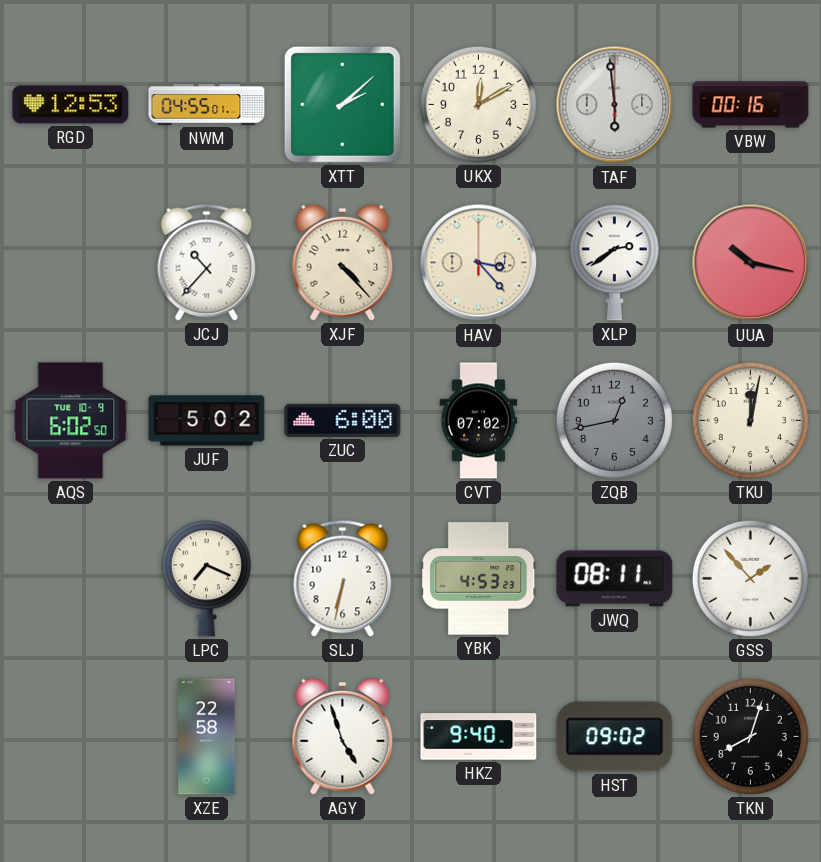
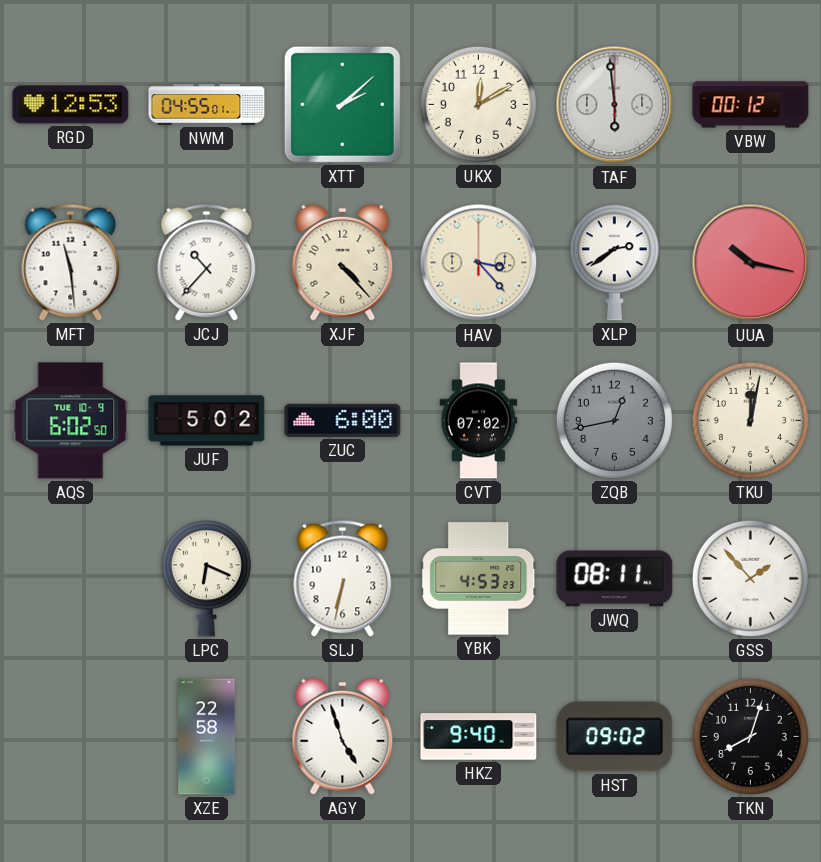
VBW: 00:16 -> 00:12
MFT: none -> 11:29
LPC: 7:19 -> 6:19
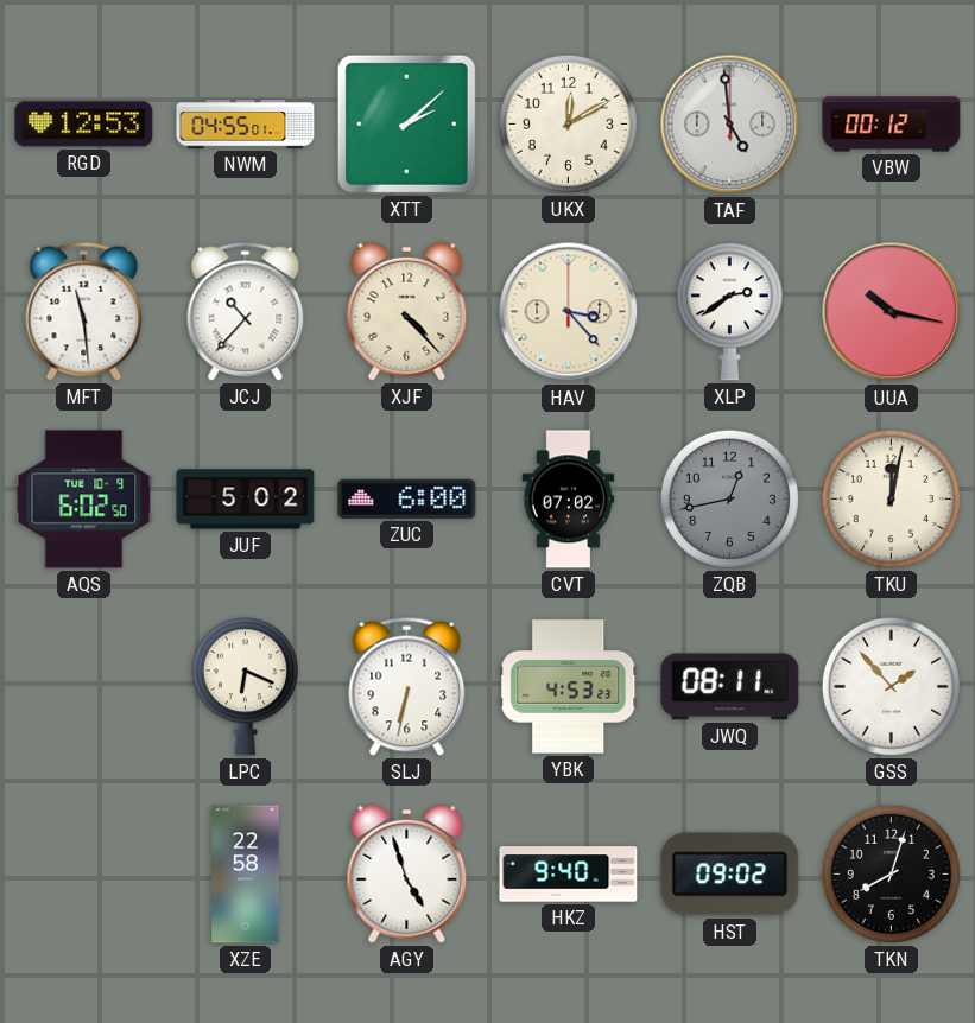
TAF: 5:59 -> 4:59
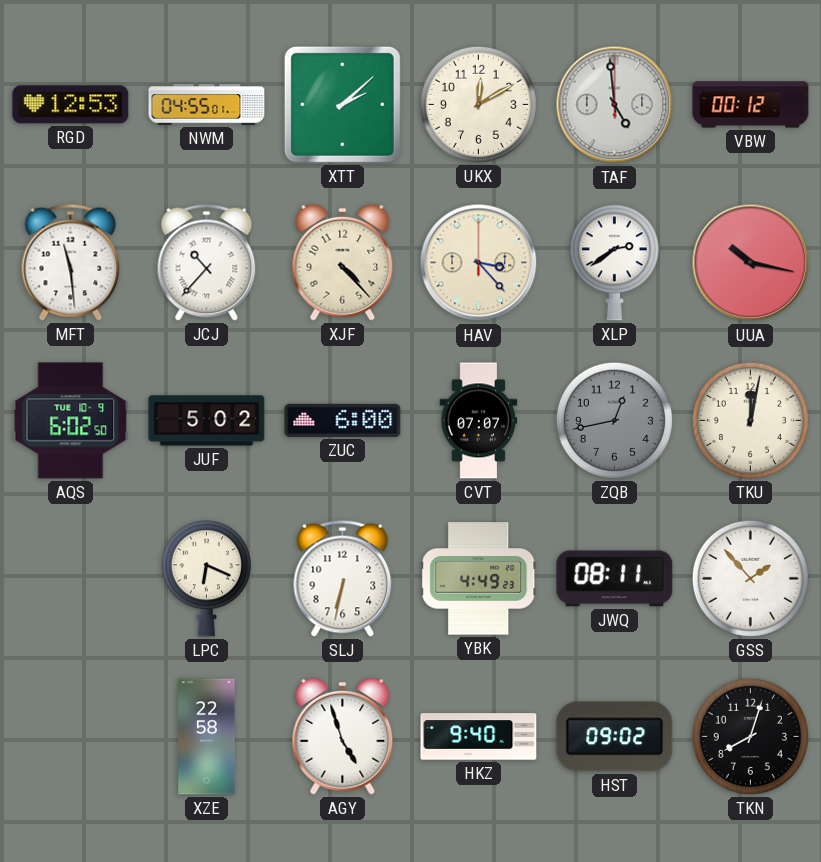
CVT: 07:02 -> 07:07
YBK: 4:53 -> 4:49
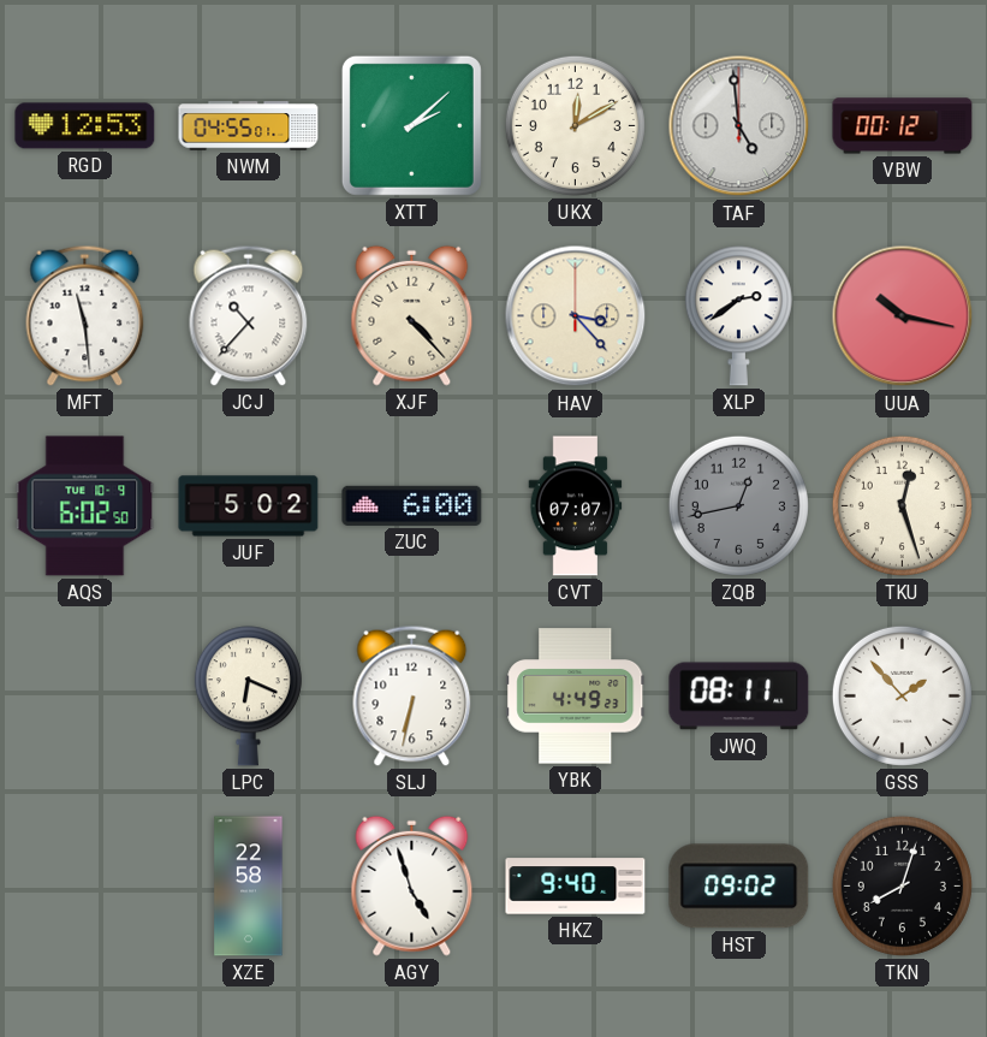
TKU: 12:02 -> 12:27
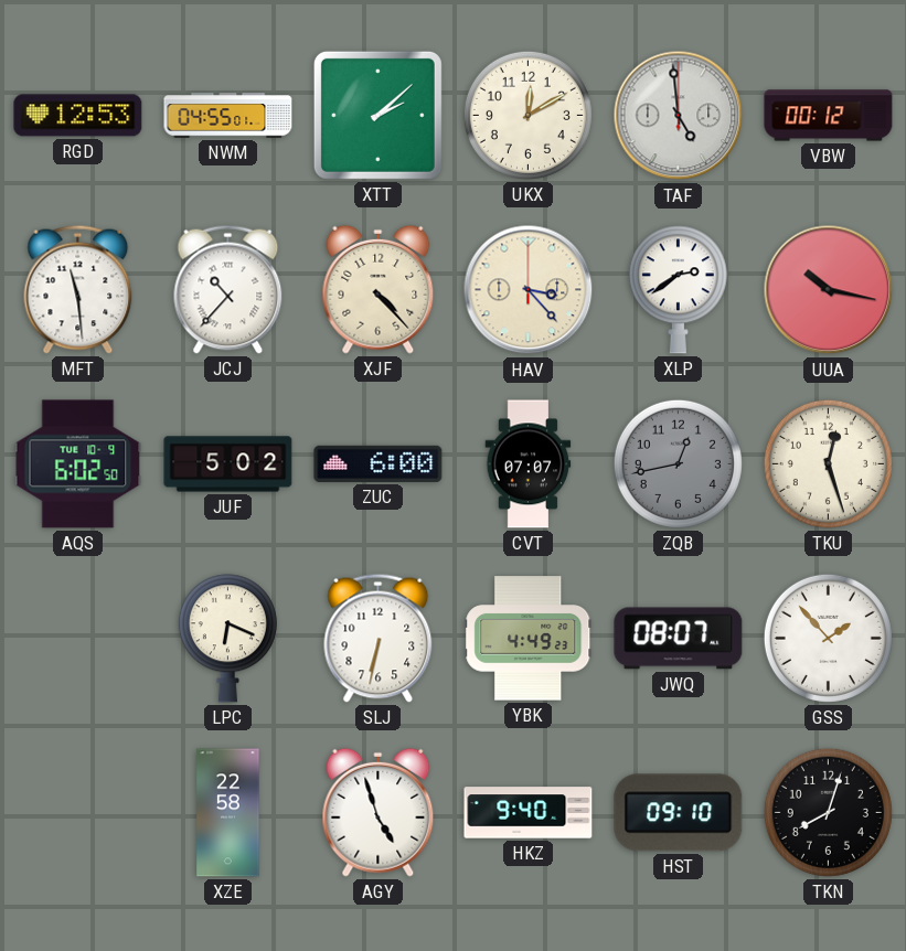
JWQ: 08:11 -> 08:07
HST: 09:02 -> 09:10
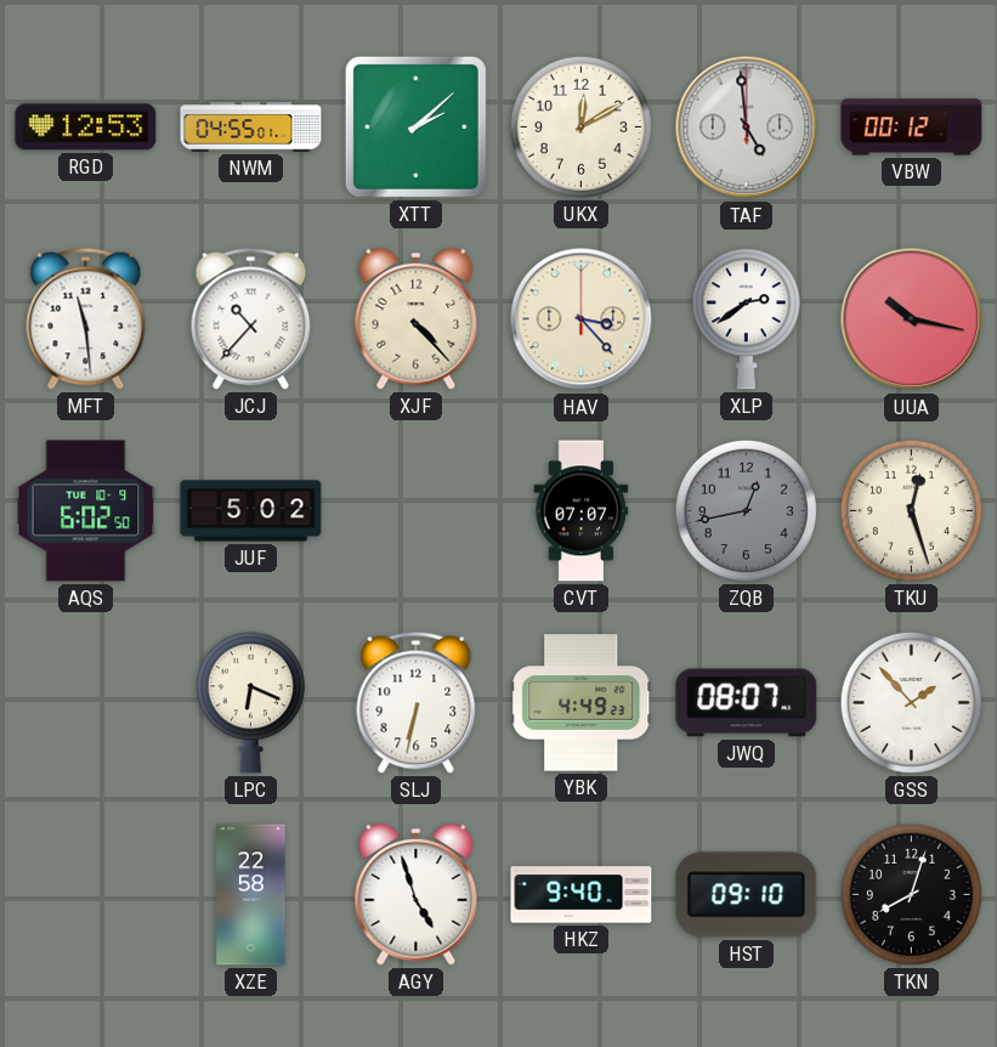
ZUC: 6:00 -> none
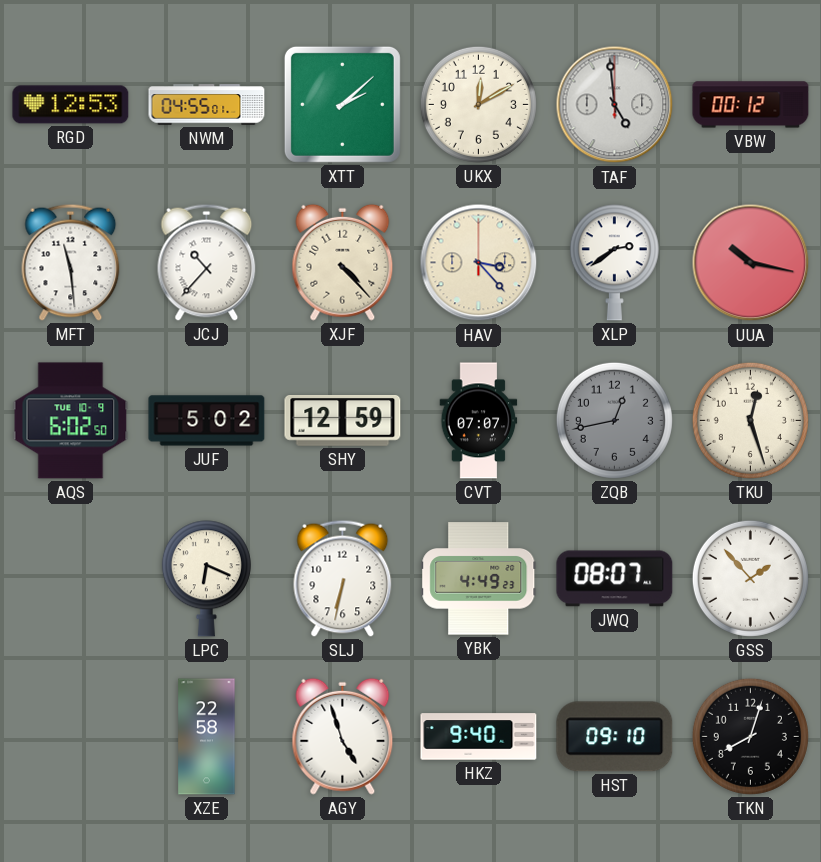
SHY: none -> 12:59
